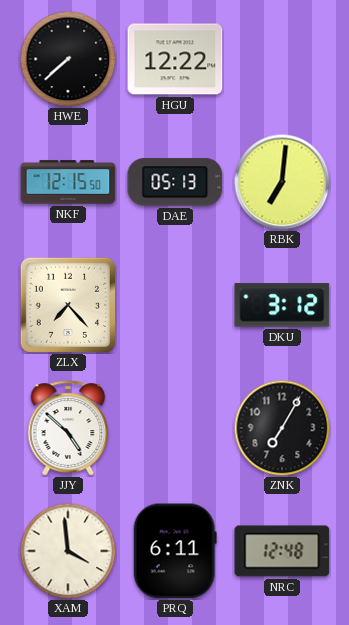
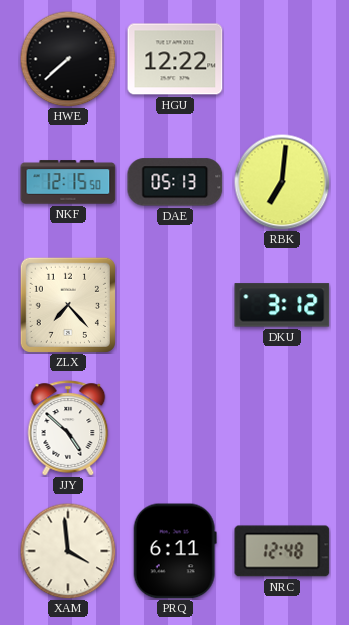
ZNK: 7:05 -> none
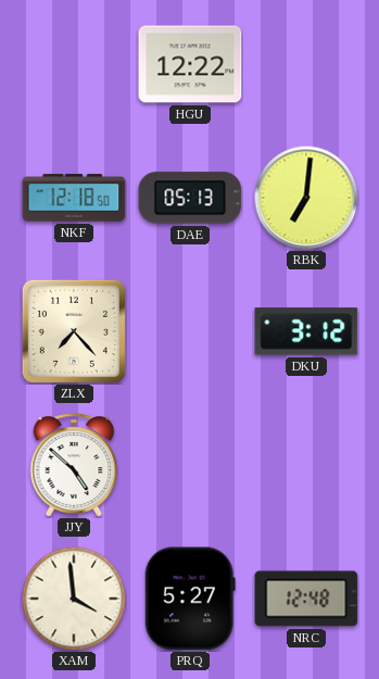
HWE: 7:38 -> none
NKF: 12:15 -> 12:18
PRQ: 6:11 -> 5:27
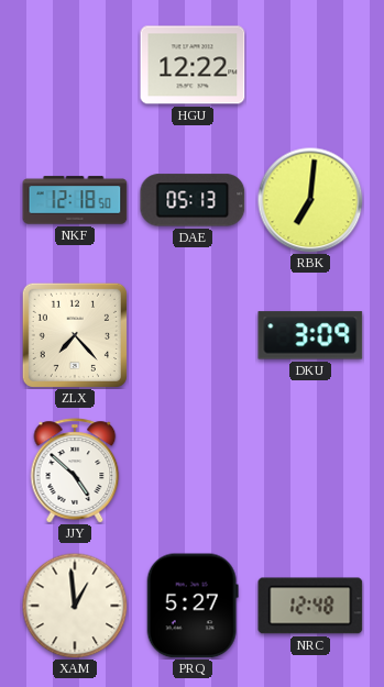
DKU: 3:12 -> 3:09
XAM: 3:59 -> 12:59
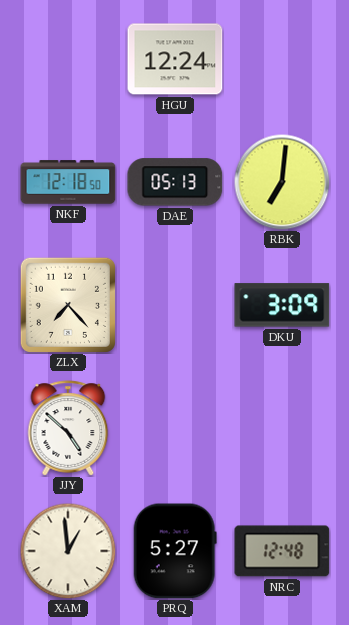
HGU: 12:22 -> 12:24
